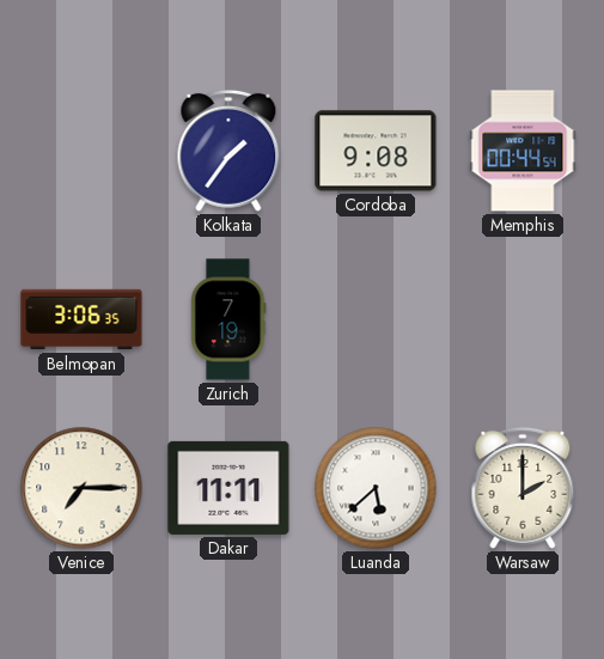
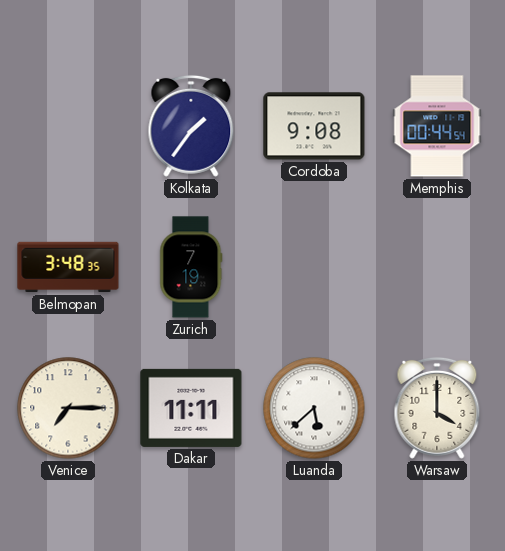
Belmopan: 3:06 -> 3:48
Warsaw: 2:00 -> 4:00
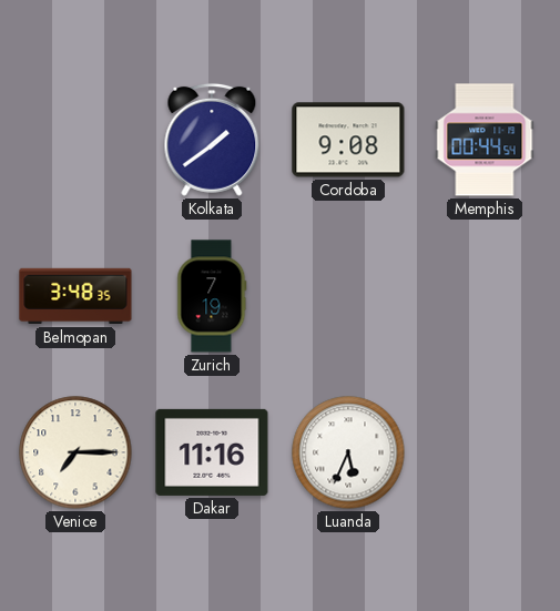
Kolkata: 1:36 -> 1:39
Dakar: 11:11 -> 11:16
Luanda: 5:38 -> 5:34
Warsaw: 4:00 -> none
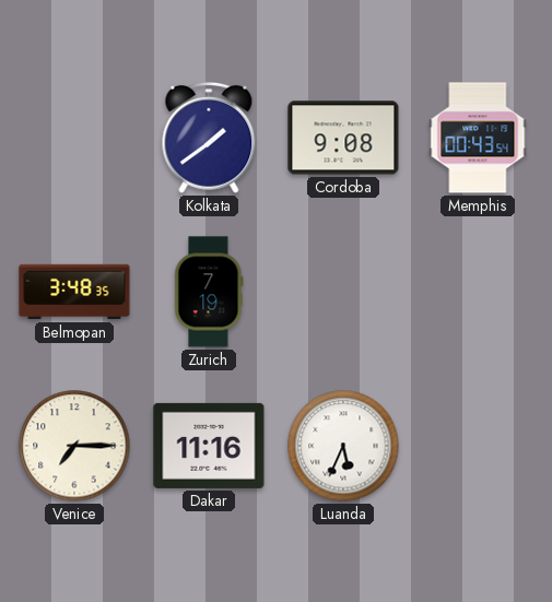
Memphis: 00:44 -> 00:43
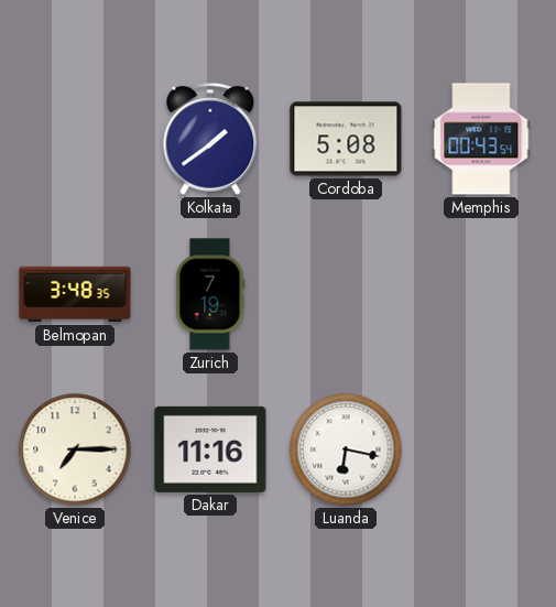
Cordoba: 9:08 -> 5:08
Luanda: 5:34 -> 6:17
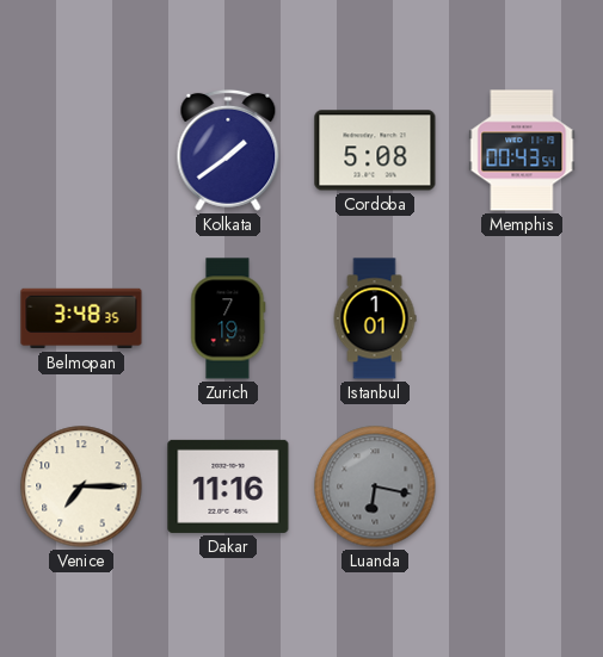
Istanbul: none -> 1:01
Luanda dial: white -> grey
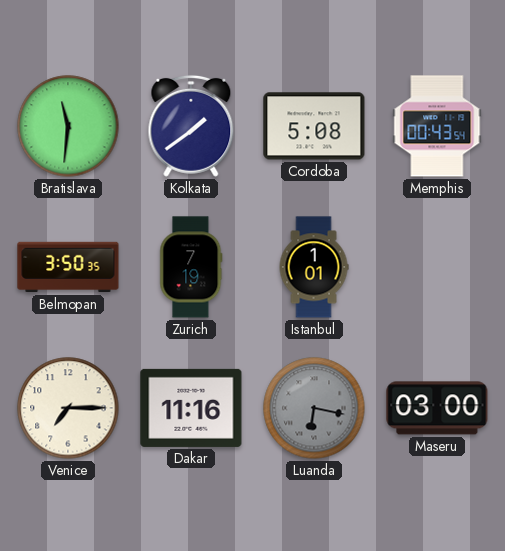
Bratislava: none -> 11:31
Belmopan: 3:48 -> 3:50
Maseru: none -> 03:00
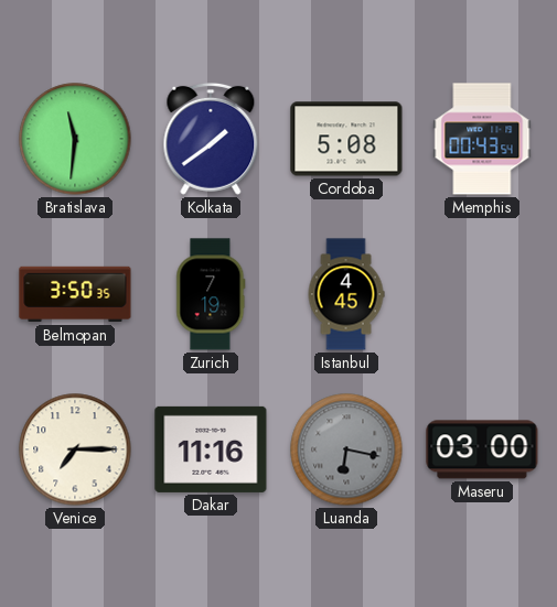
Istanbul: 1:01 -> 4:45
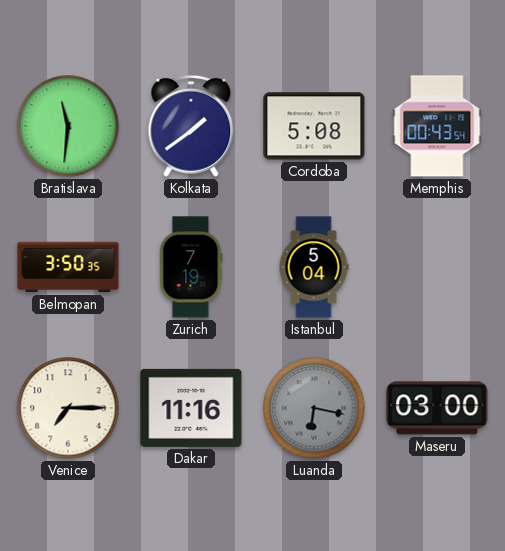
Istanbul: 4:45 -> 5:04
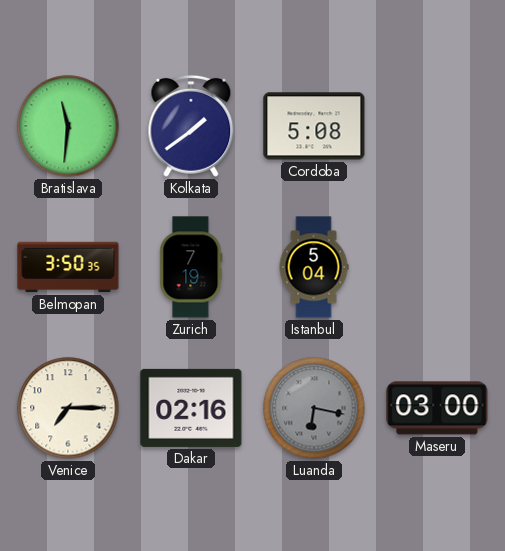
Memphis: 00:43 -> none
Dakar: 11:16 -> 02:16
